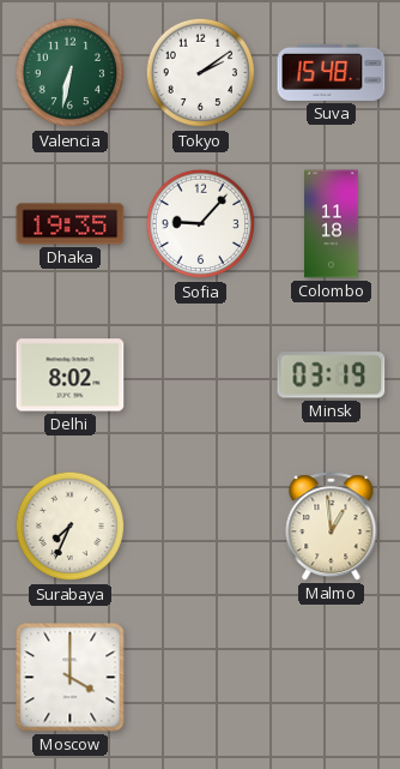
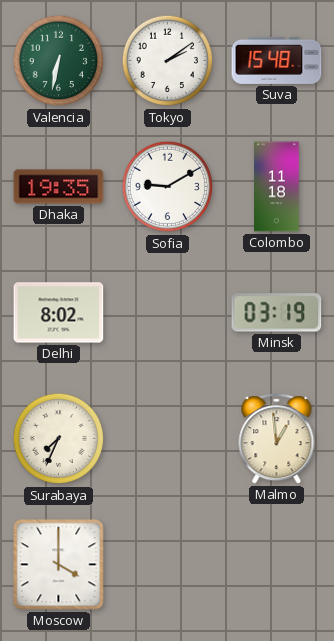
Sofia: 9:07 -> 9:10
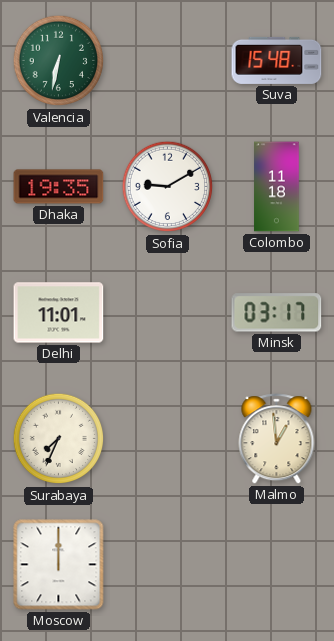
Tokyo: 2:09 -> none
Delhi: 8:02 -> 11:01
Minsk: 03:19 -> 03:17
Moscow: 4:00 -> 12:00
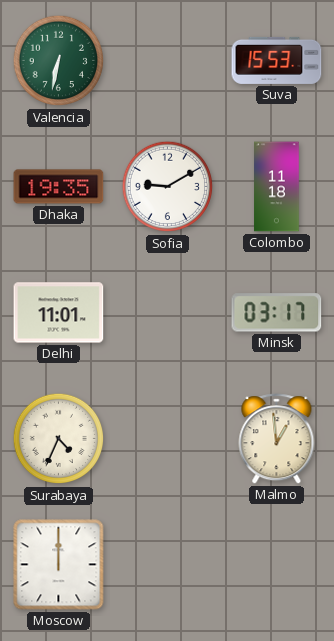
Suva: 15:48 -> 15:53
Surabaya: 7:34 -> 4:34
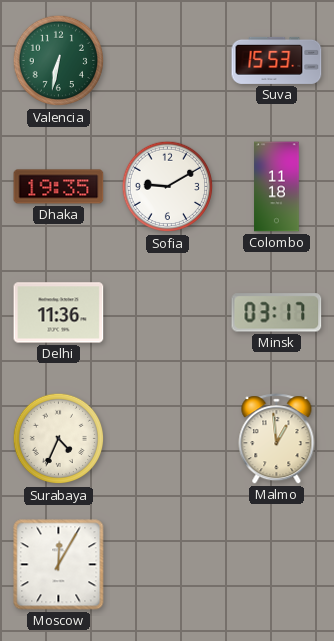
Delhi: 11:01 -> 11:36
Moscow: 12:00 -> 12:05
